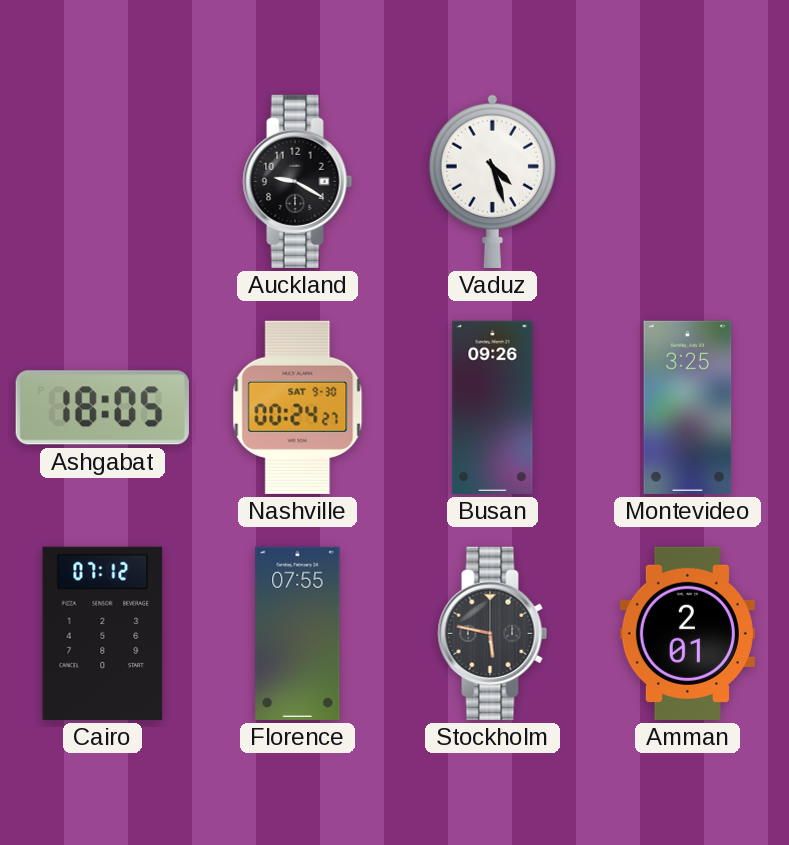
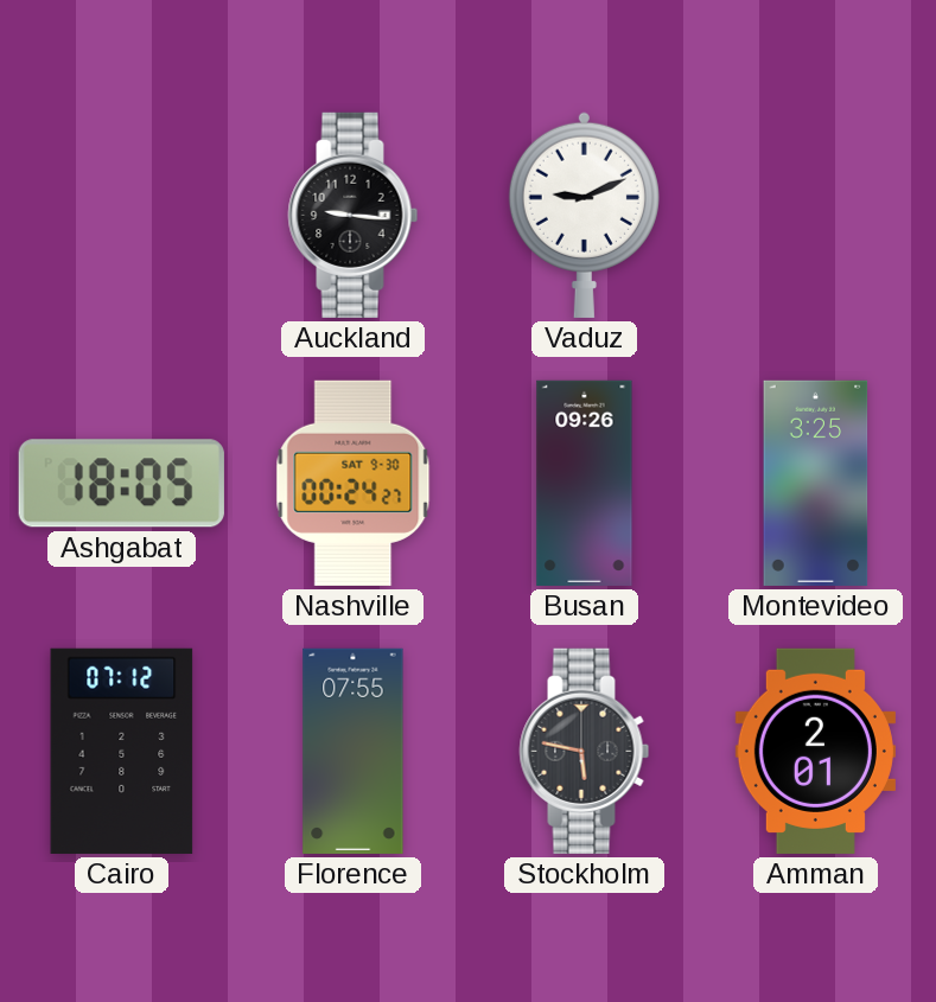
Auckland: 9:20 -> 9:16
Vaduz: 4:27 -> 9:11
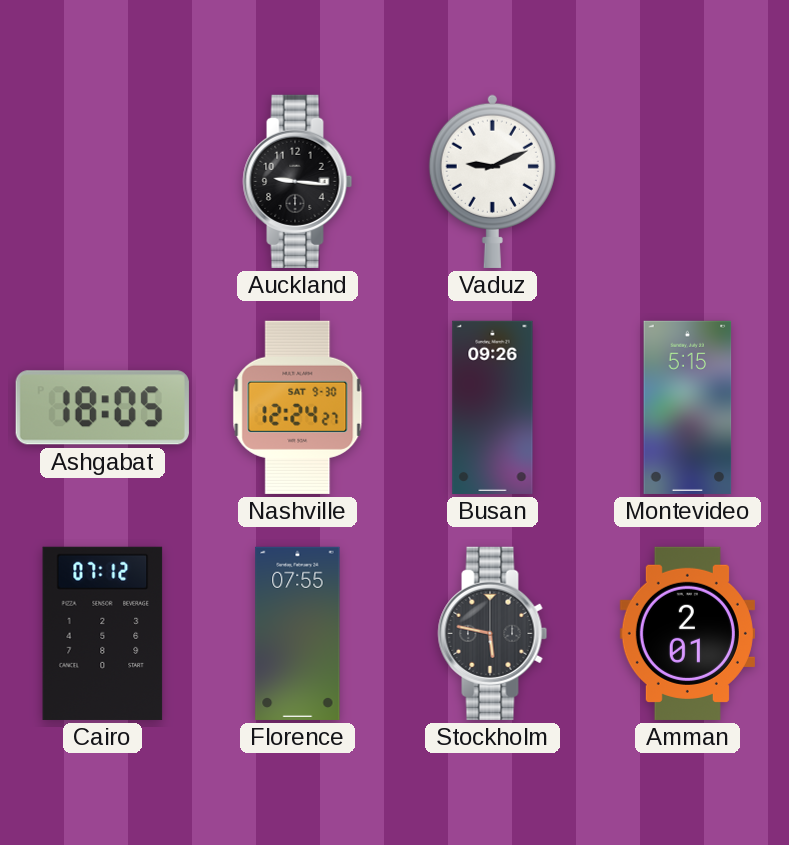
Nashville: 00:24 -> 12:24
Montevideo: 3:25 -> 5:15
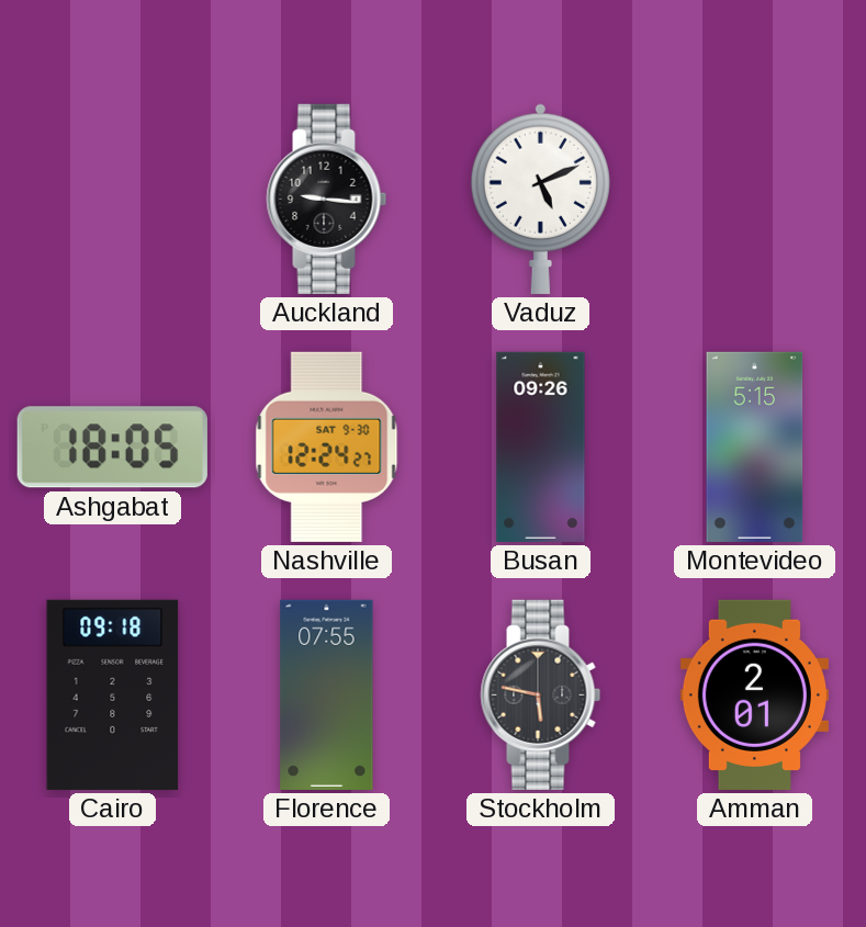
Vaduz: 9:11 -> 5:11
Cairo: 07:12 -> 09:18
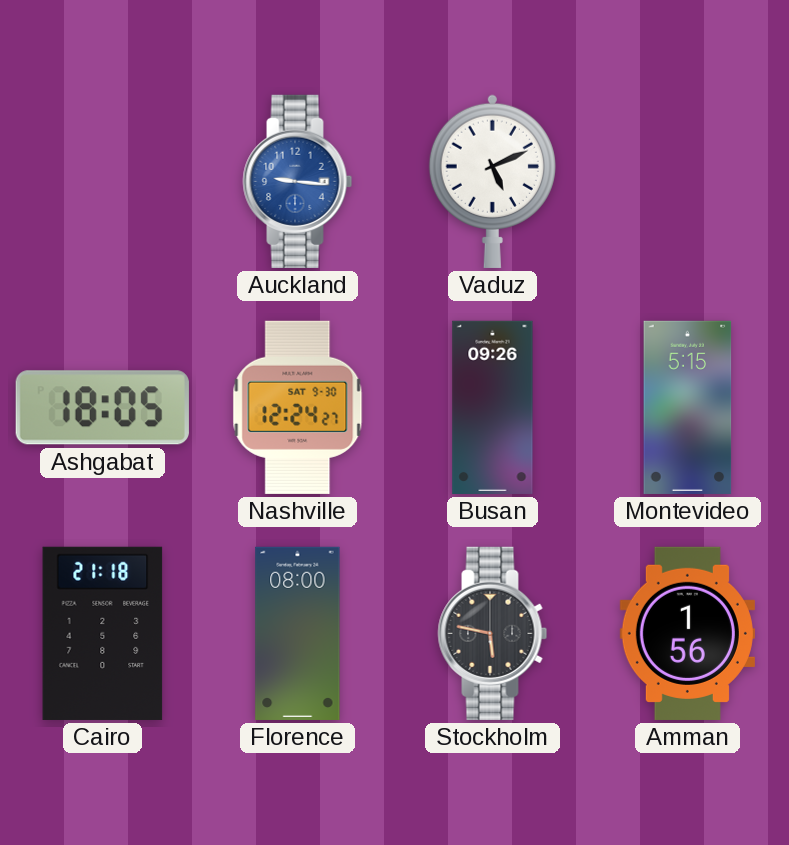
Auckland dial: black -> blue
Cairo: 09:18 -> 21:18
Florence: 07:55 -> 08:00
Amman: 2:01 -> 1:56
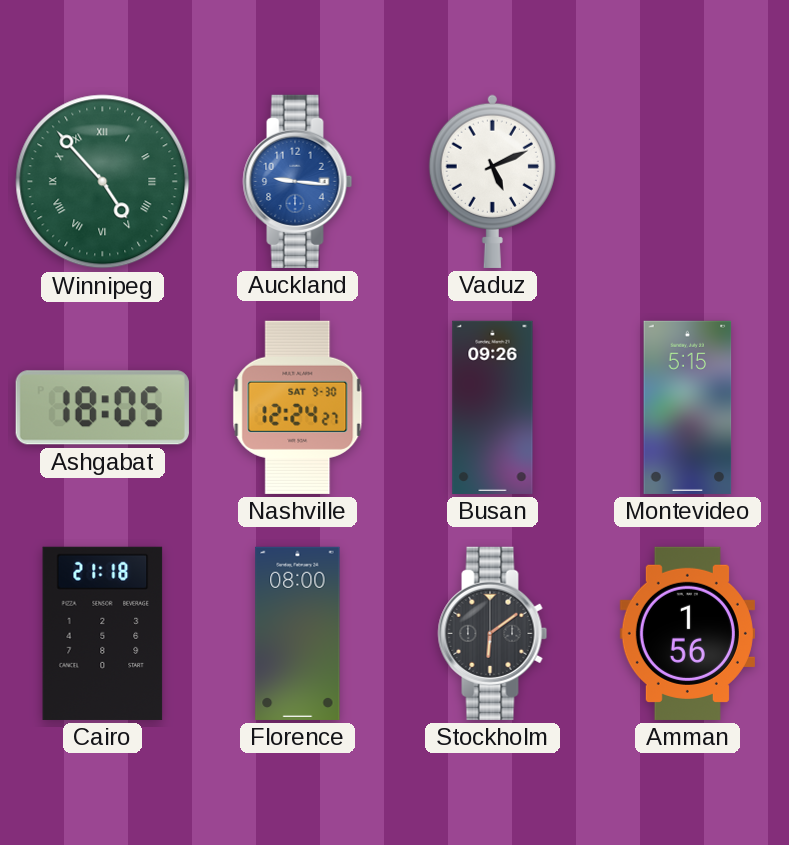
Winnipeg: none -> 4:53
Stockholm: 5:47 -> 6:09
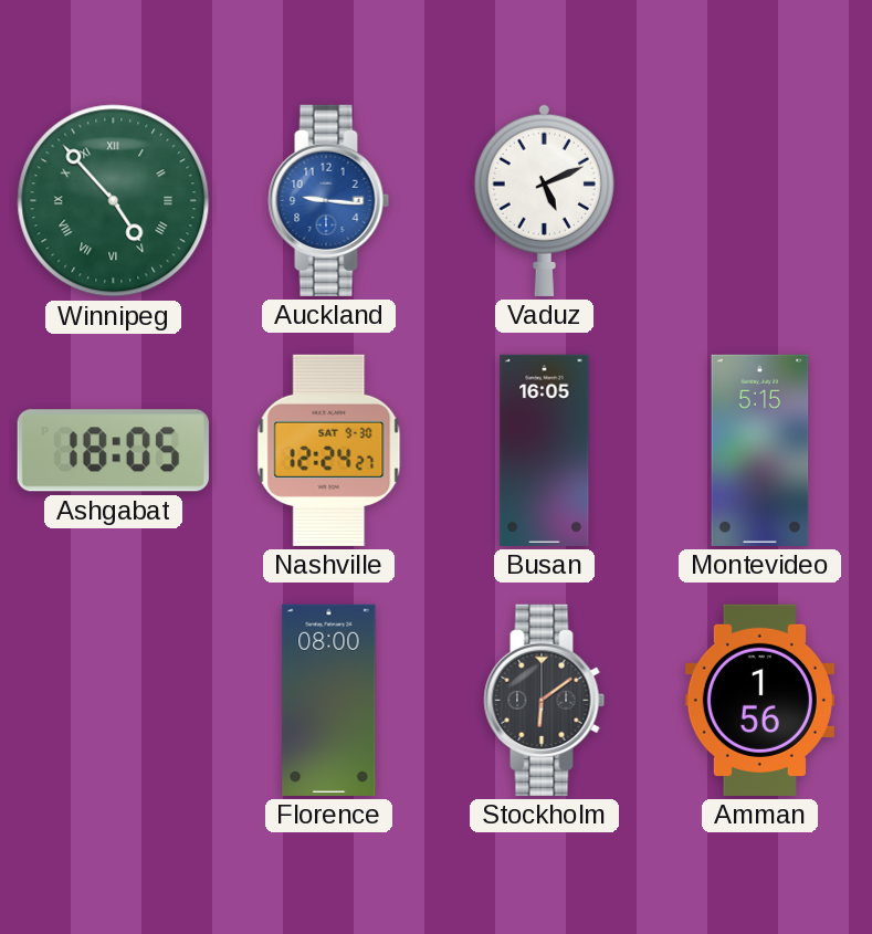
Busan: 09:26 -> 16:05
Cairo: 21:18 -> none
